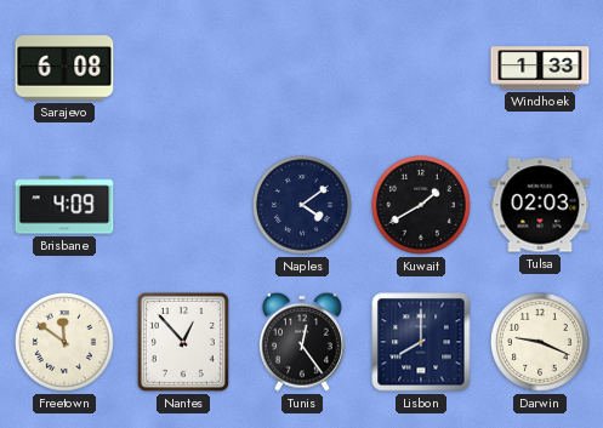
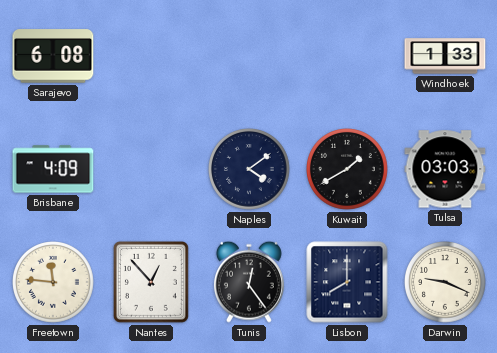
Tulsa: 02:03 -> 03:03
Freetown: 11:51 -> 11:46
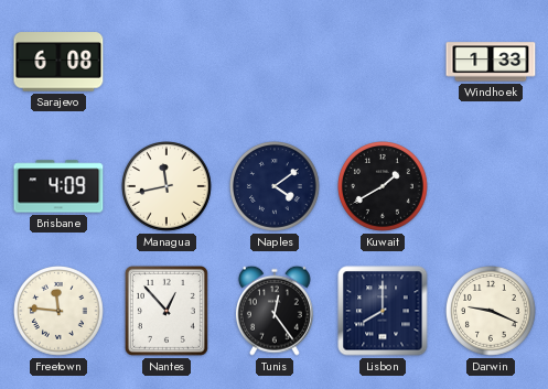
Managua: none -> 11:43
Tulsa: 03:03 -> none
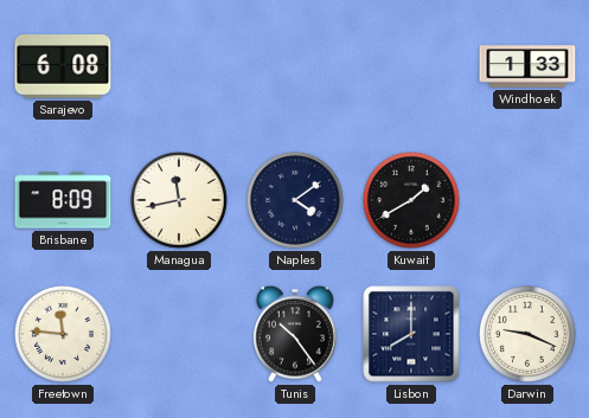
Brisbane: 4:09 -> 8:09
Nantes: 12:53 -> none
Tunis: 12:24 -> 10:24
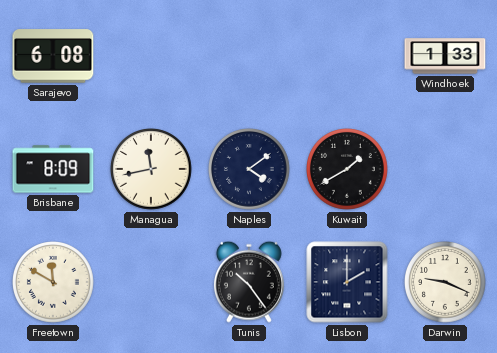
Freetown: 11:46 -> 11:50
Lisbon: 8:00 -> 2:00
